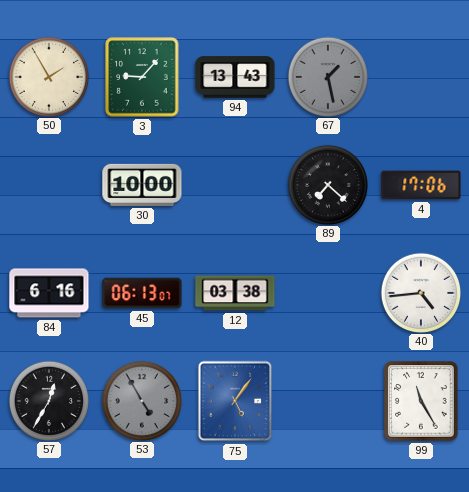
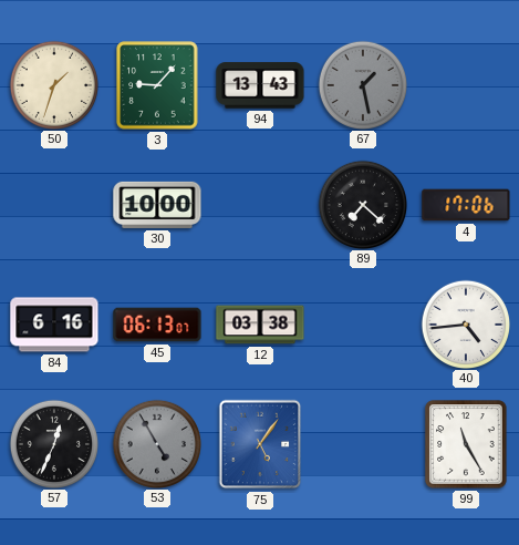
50: 1:55 -> 1:33
57: 12:35 -> 12:34
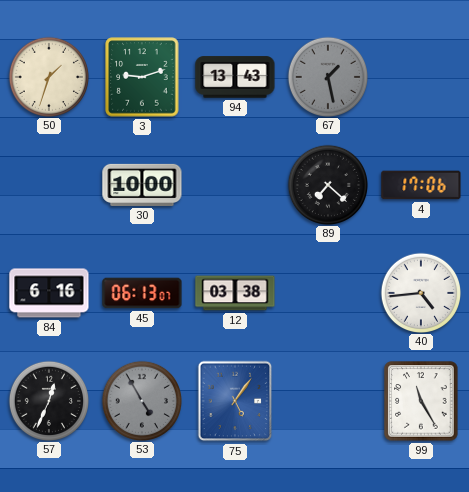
3: 9:07 -> 9:12
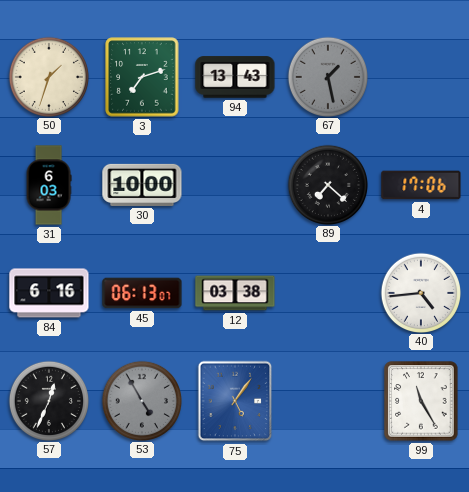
3: 9:12 -> 7:12
31: none -> 6:03
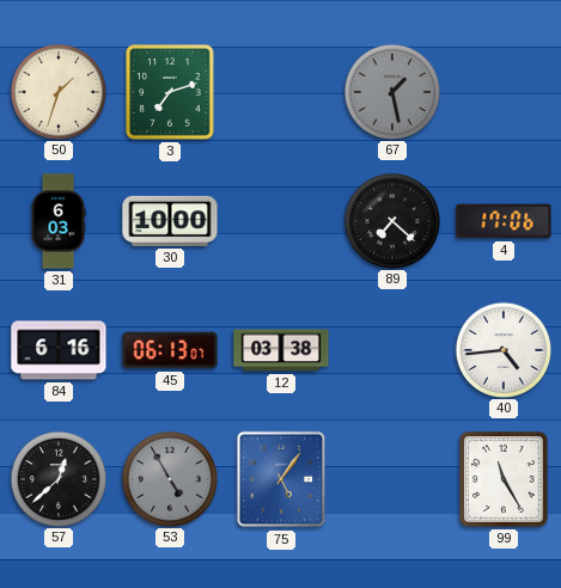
94: 13:43 -> none
57: 12:34 -> 12:38
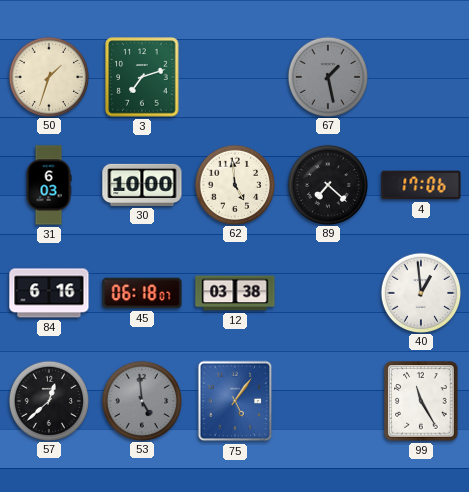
62: none -> 4:59
45: 06:13 -> 06:18
40: 4:44 -> 12:59
53: 4:55 -> 4:59
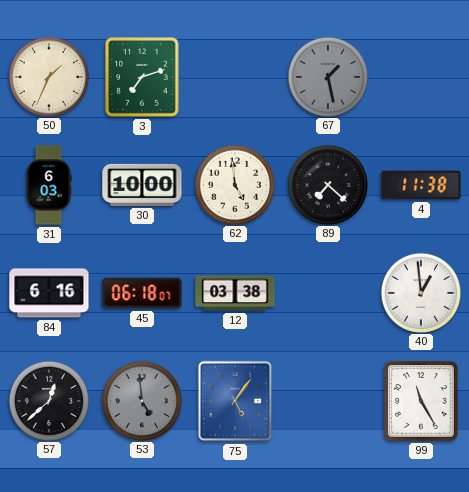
50: 1:33 -> 1:34
4: 17:06 -> 11:38
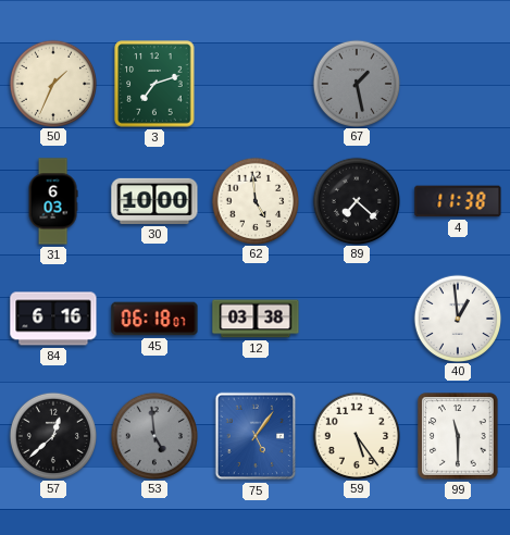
59: none -> 5:24
99: 11:25 -> 11:30
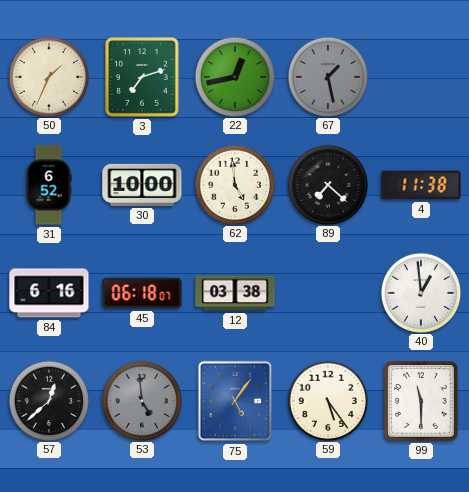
22: none -> 12:43
31: 6:03 -> 6:52
